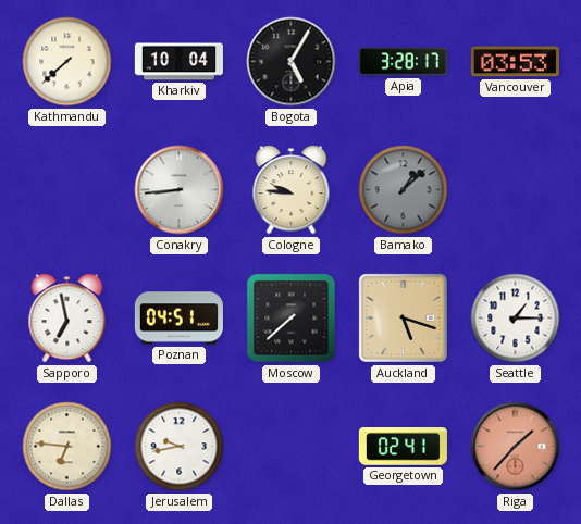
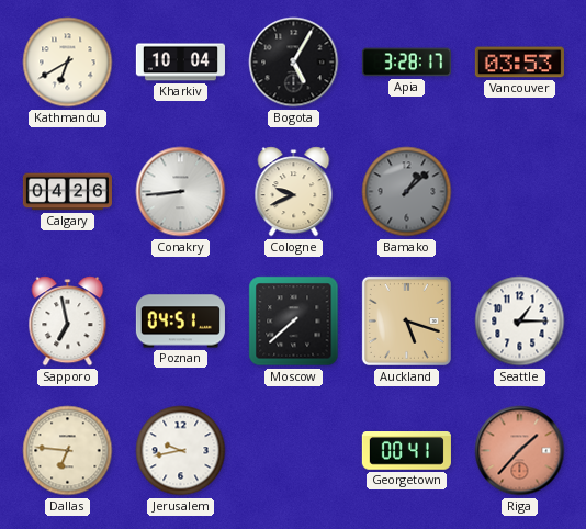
Kathmandu: 7:38 -> 6:40
Calgary: none -> 04:26
Cologne: 9:46 -> 9:41
Georgetown: 02:41 -> 00:41
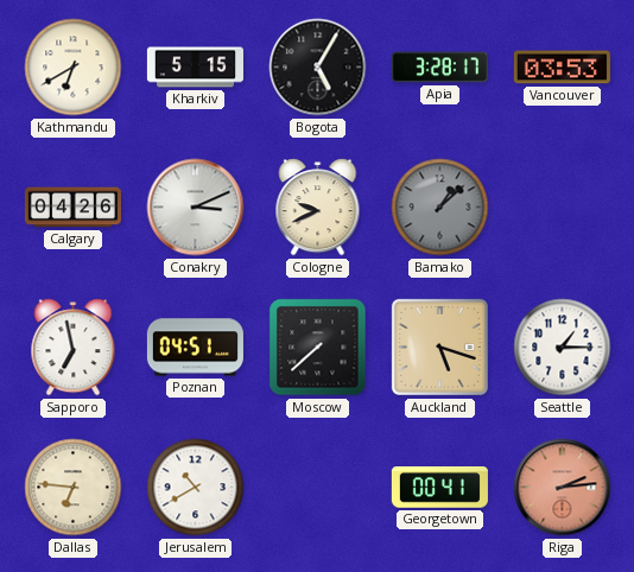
Kharkiv: 10:04 -> 5:15
Conakry: 8:44 -> 3:11
Jerusalem: 9:43 -> 10:40
Riga: 1:37 -> 2:14
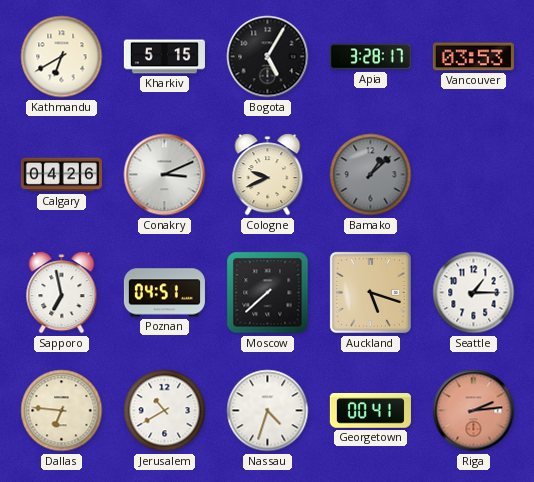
Nassau: none -> 4:33
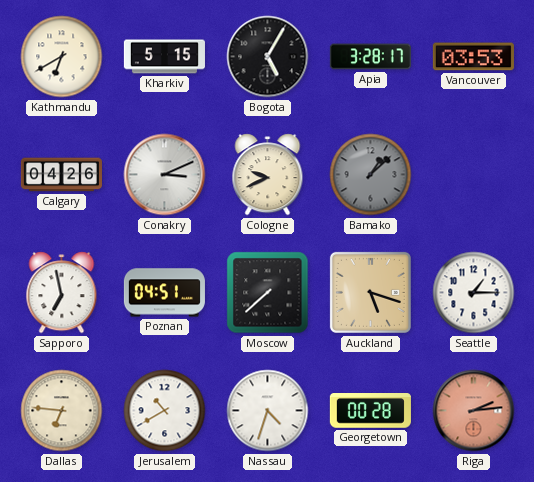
Georgetown: 00:41 -> 00:28
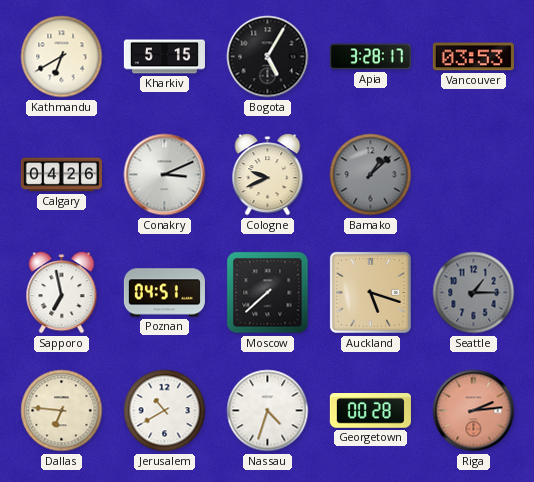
Seattle dial: white -> grey
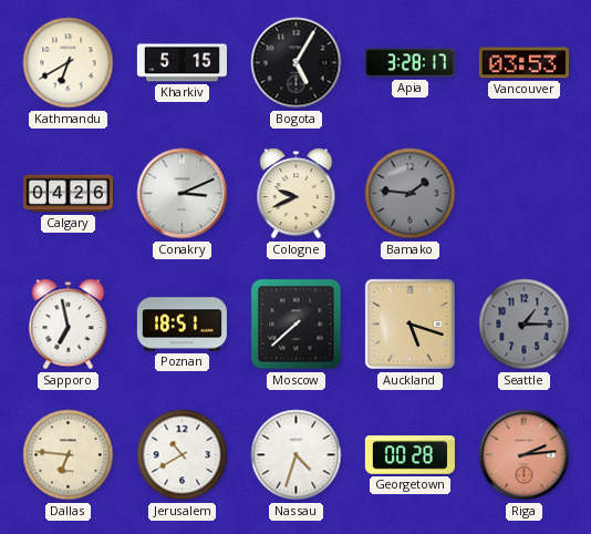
Bamako: 1:08 -> 1:46
Poznan: 04:51 -> 18:51
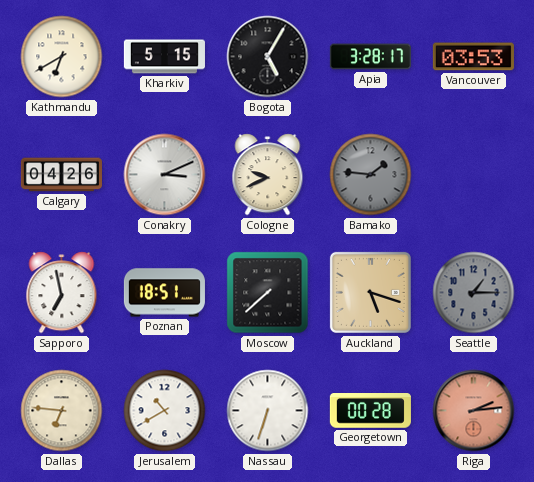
Nassau: 4:33 -> 6:33
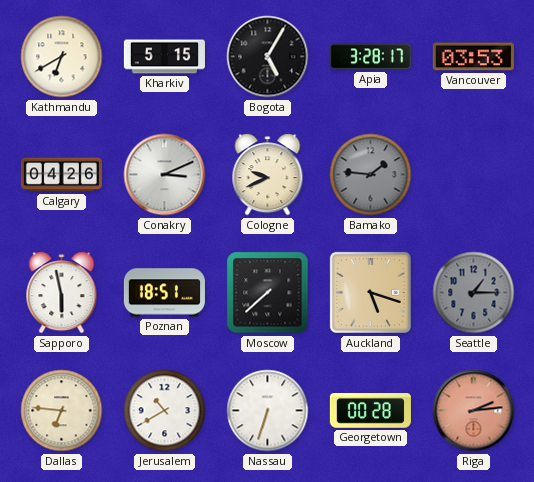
Sapporo: 6:58 -> 5:58
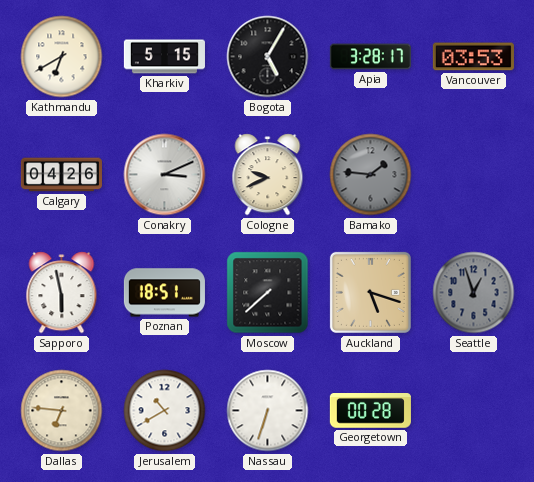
Seattle: 1:15 -> 12:57
Riga: 2:14 -> none
